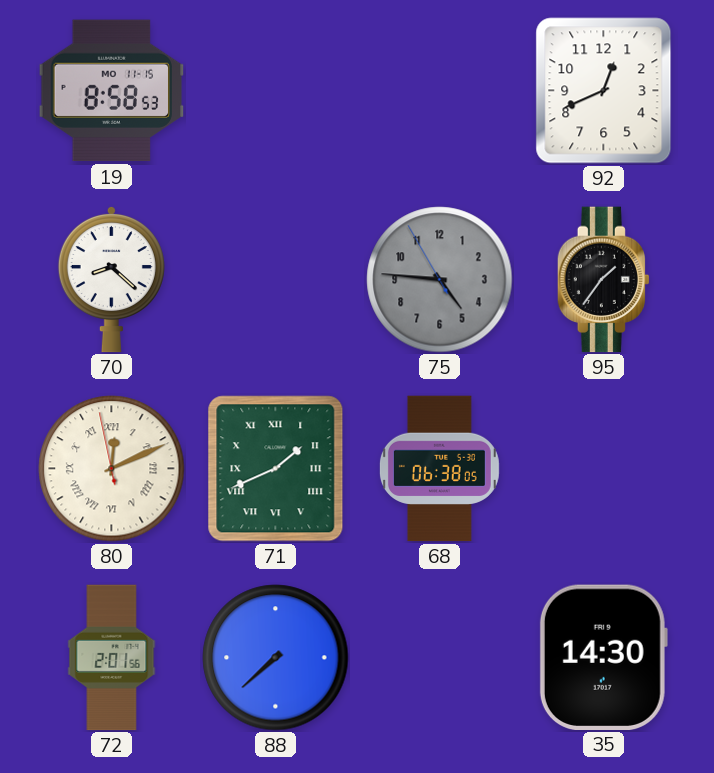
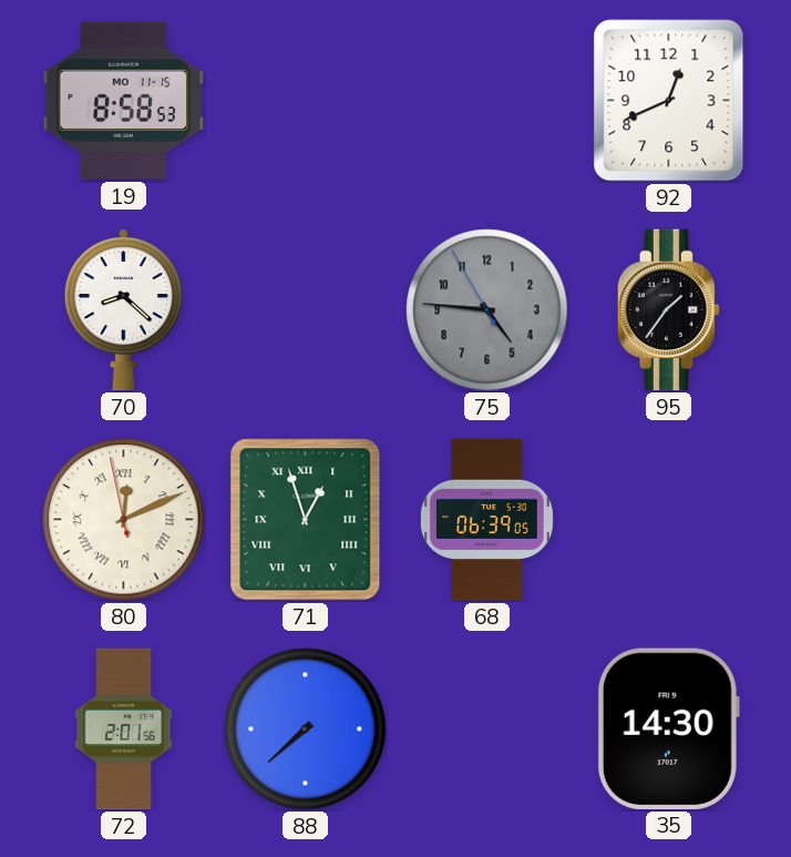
71: 1:41 -> 12:57
68: 06:38 -> 06:39
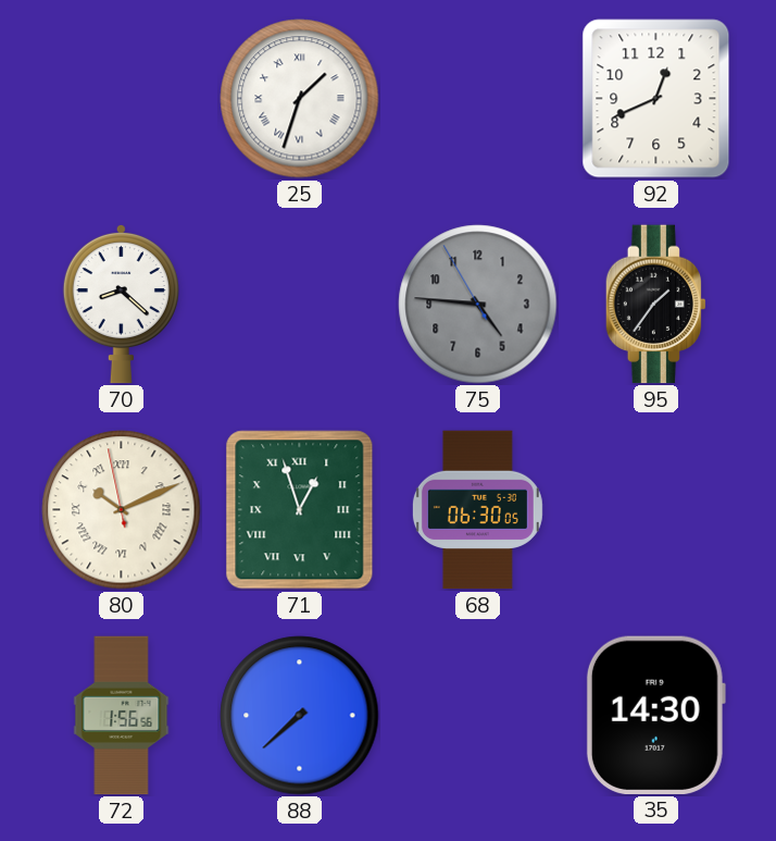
19: 8:58 -> none
25: none -> 1:33
80: 12:10 -> 10:10
68: 06:39 -> 06:30
72: 2:01 -> 1:56
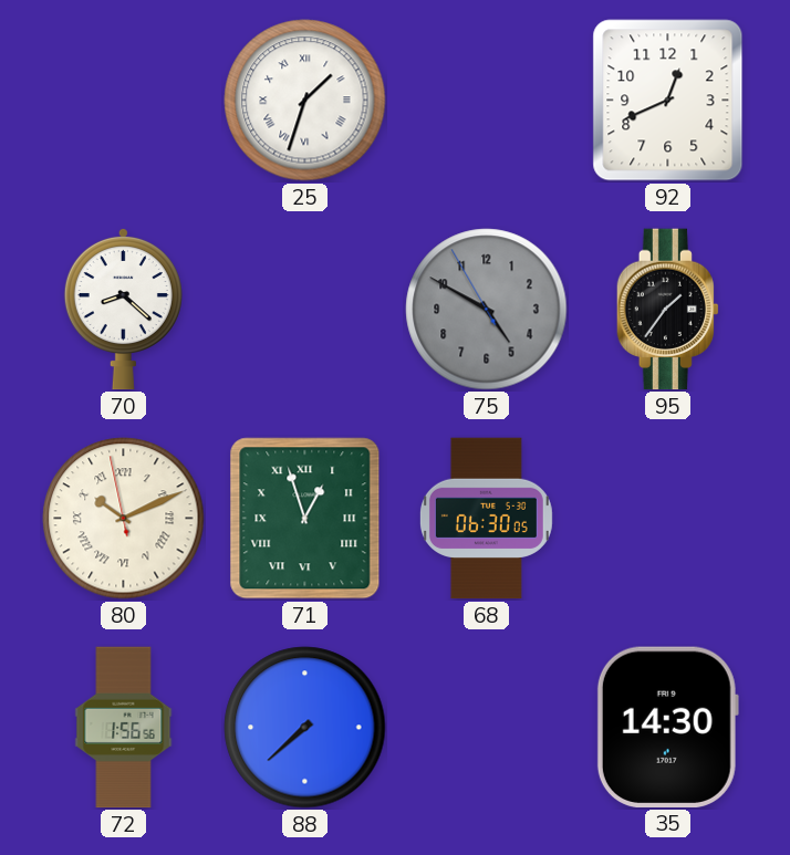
75: 4:45 -> 4:49
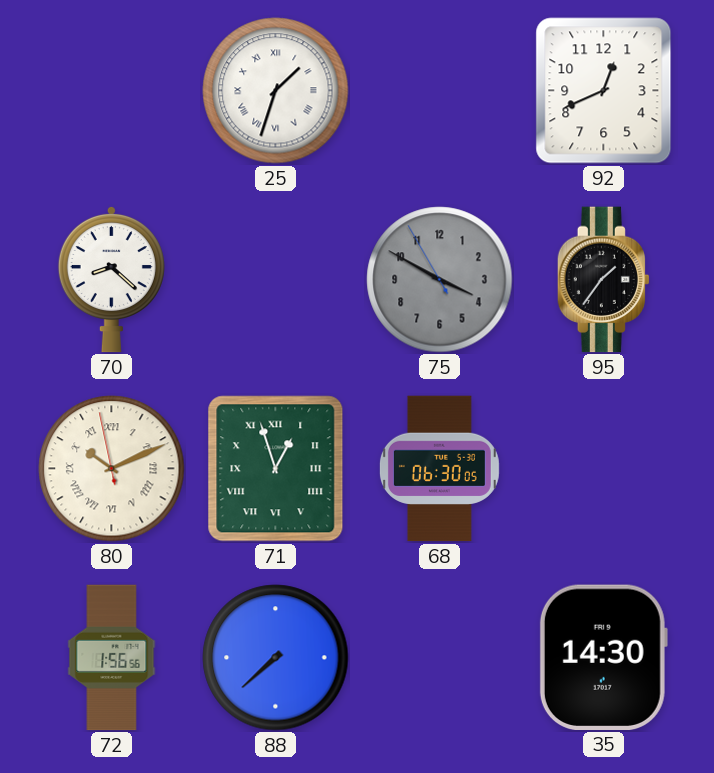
75: 4:49 -> 3:49
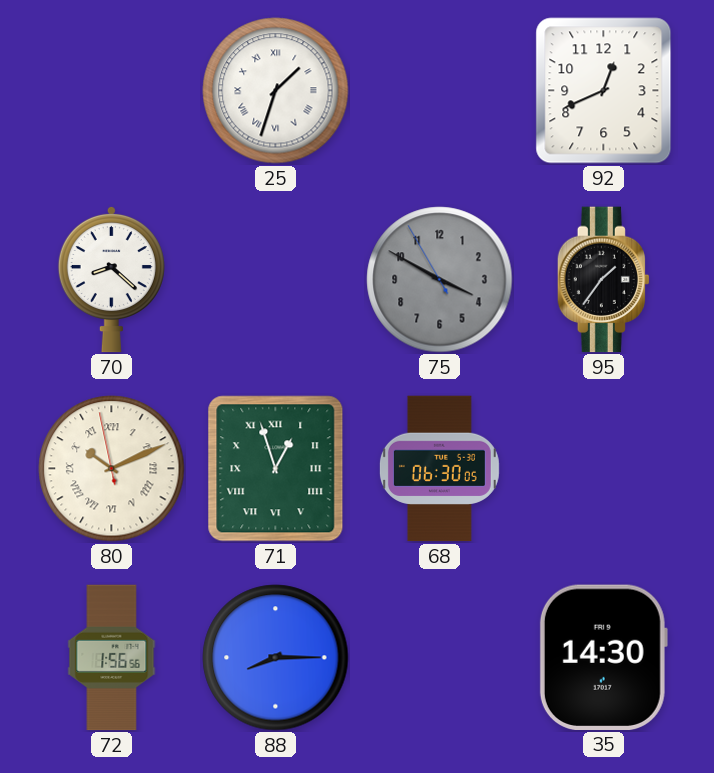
88: 7:38 -> 8:15
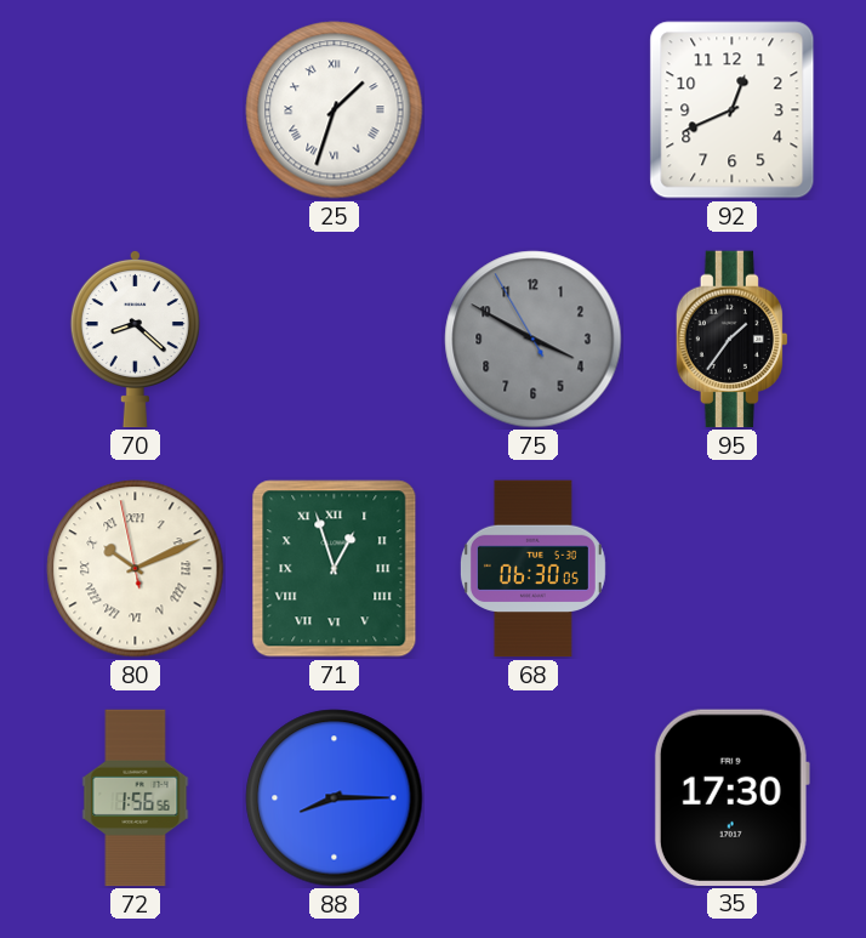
35: 14:30 -> 17:30
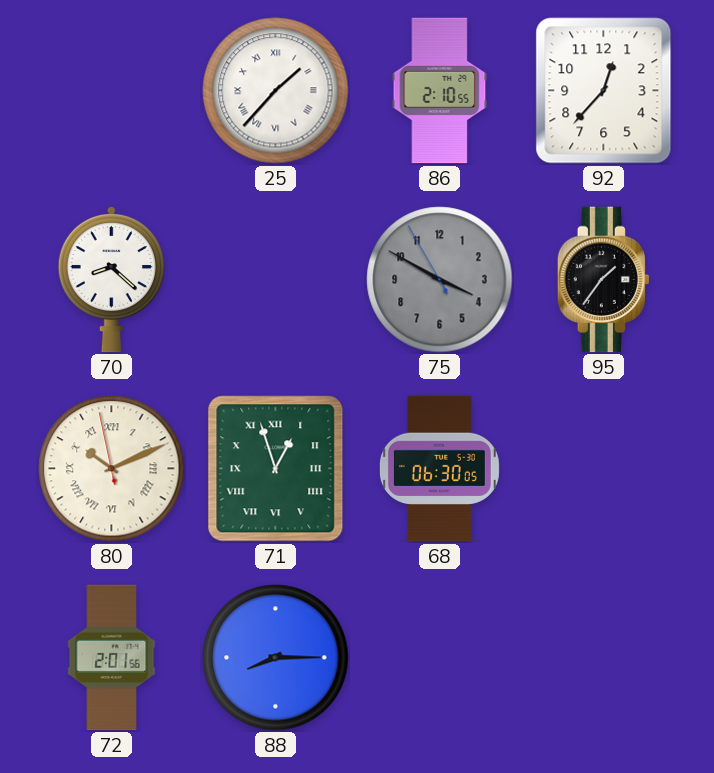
25: 1:33 -> 1:37
86: none -> 2:10
92: 12:41 -> 12:37
72: 1:56 -> 2:01
35: 17:30 -> none
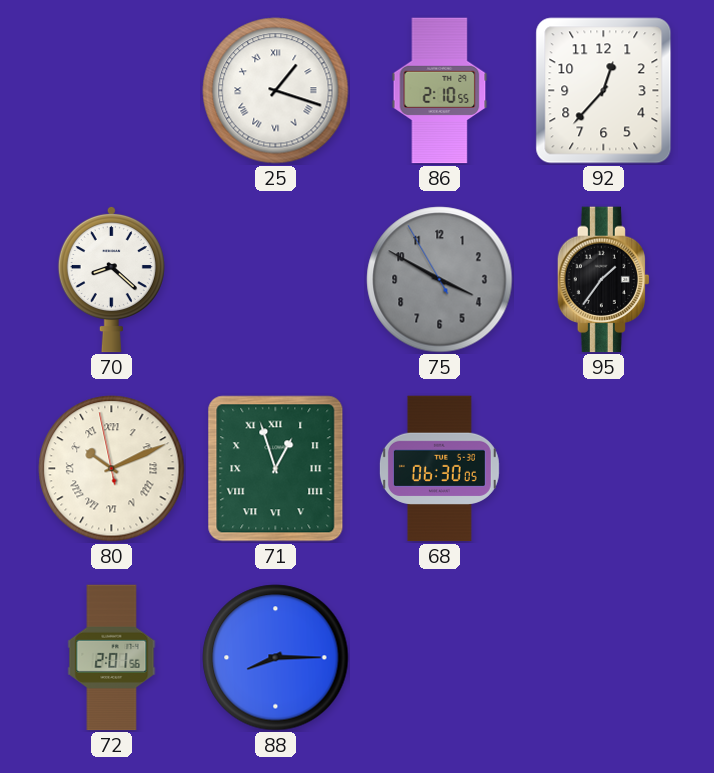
25: 1:37 -> 1:18
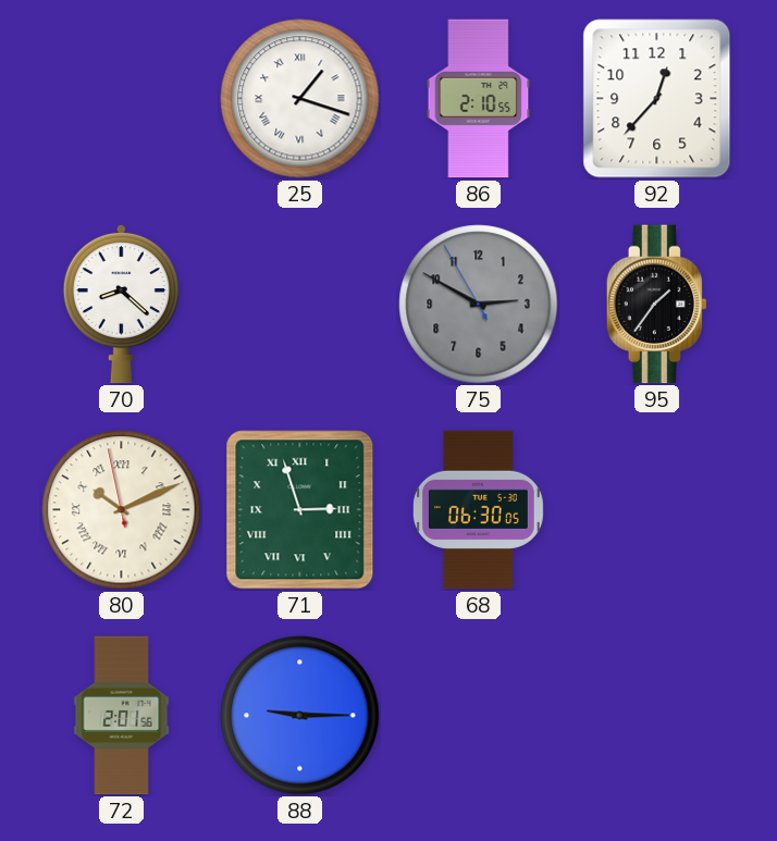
75: 3:49 -> 2:49
71: 12:57 -> 2:57
88: 8:15 -> 9:15
